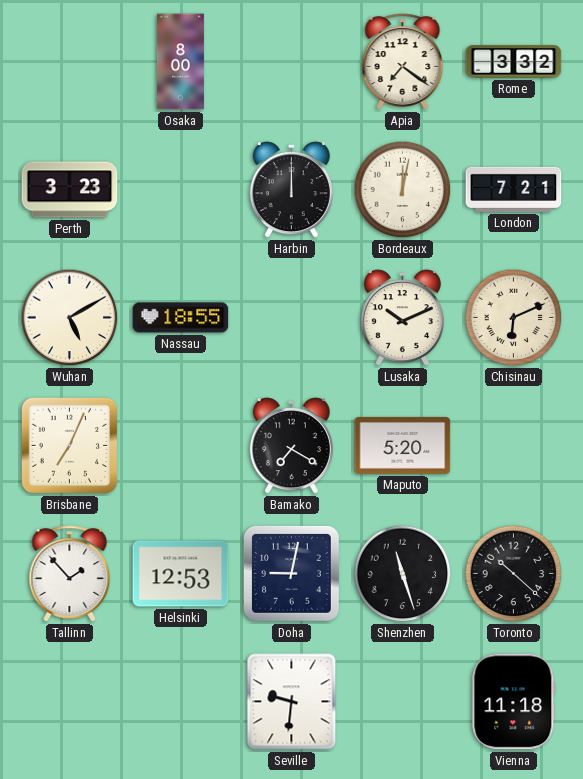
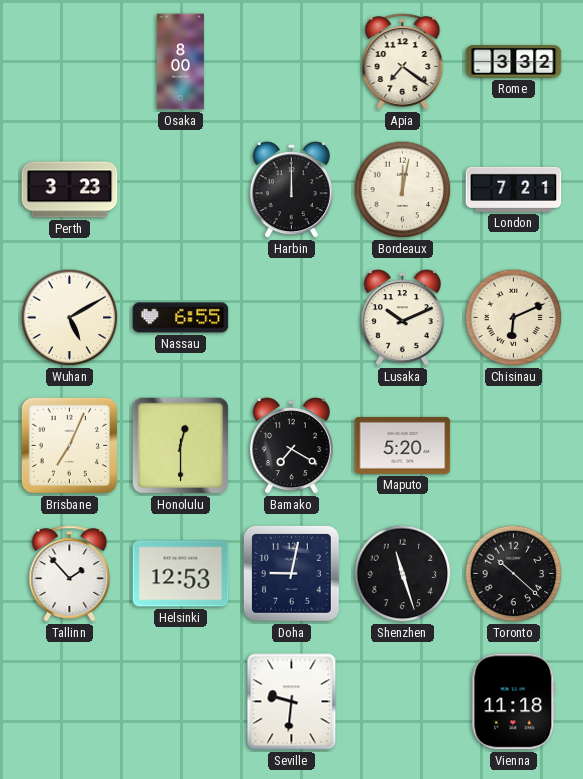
Nassau: 18:55 -> 6:55
Honolulu: none -> 12:30
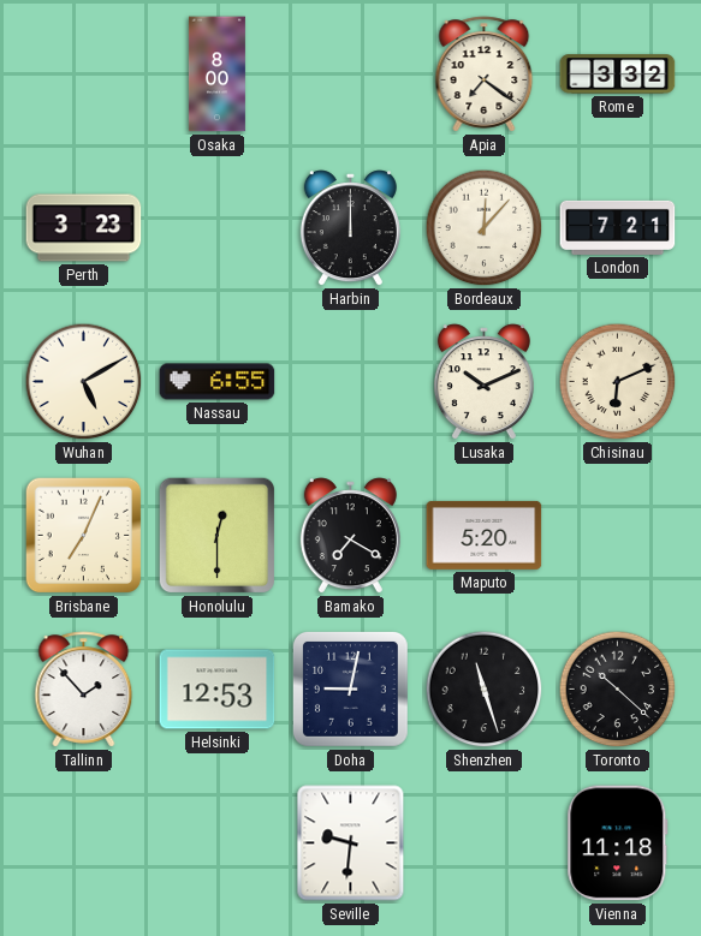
Bordeaux: 12:02 -> 12:07
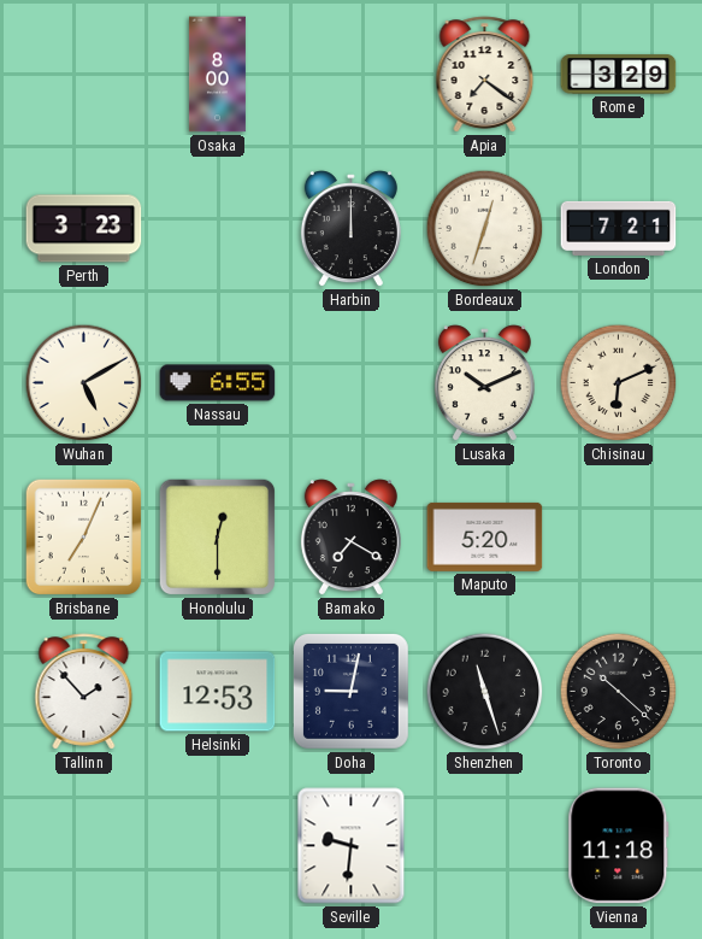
Rome: 3:32 -> 3:29
Bordeaux: 12:07 -> 12:33
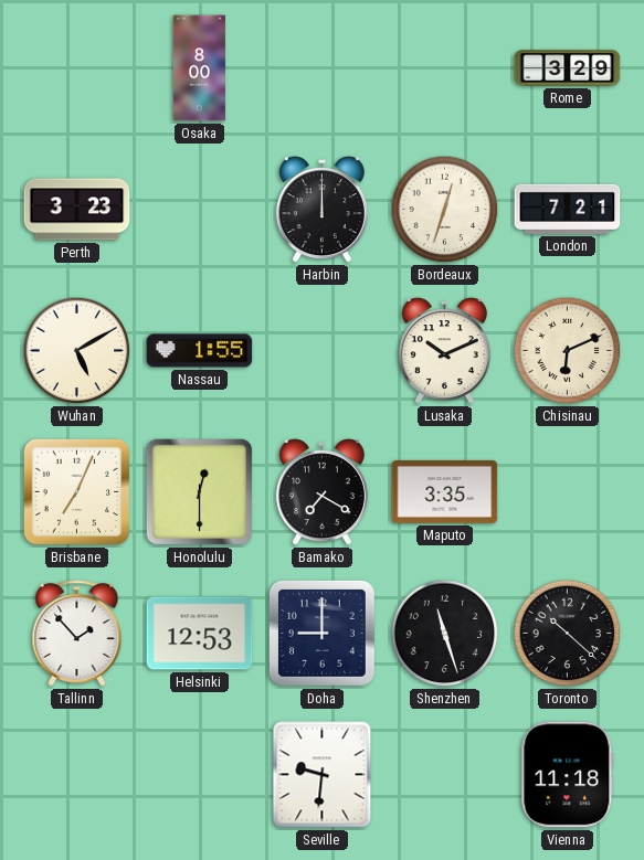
Apia: 7:21 -> none
Nassau: 6:55 -> 1:55
Maputo: 5:20 -> 3:35
Doha: 9:02 -> 9:00
